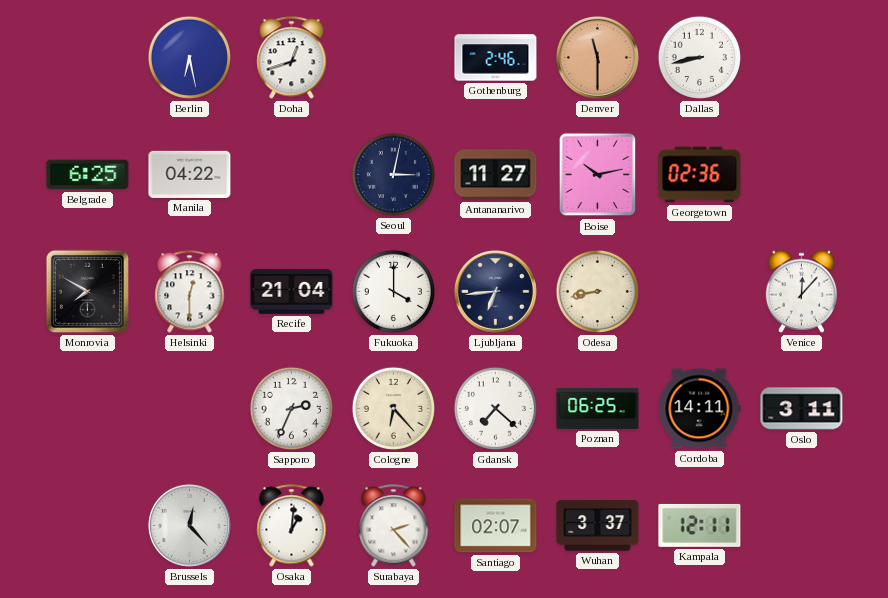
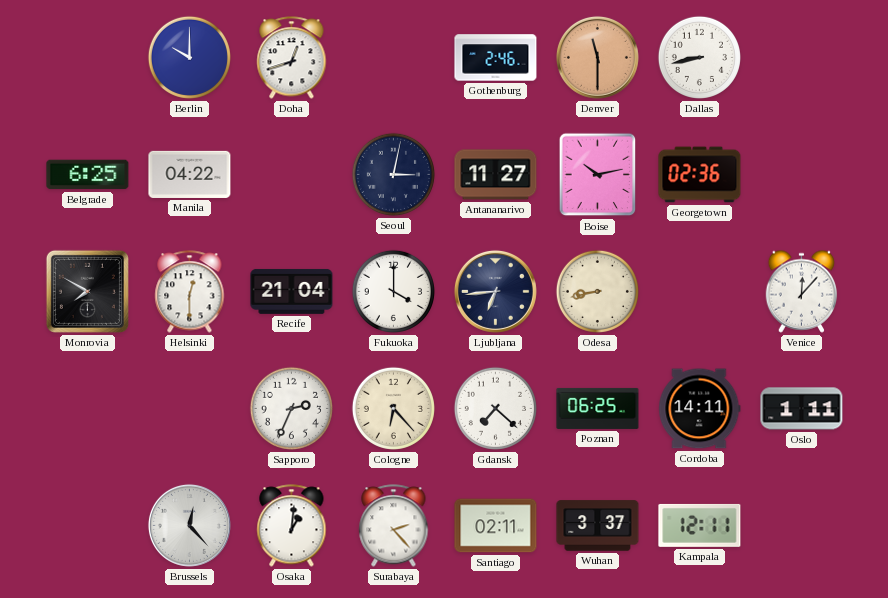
Berlin: 6:28 -> 10:00
Oslo: 3:11 -> 1:11
Santiago: 02:07 -> 02:11
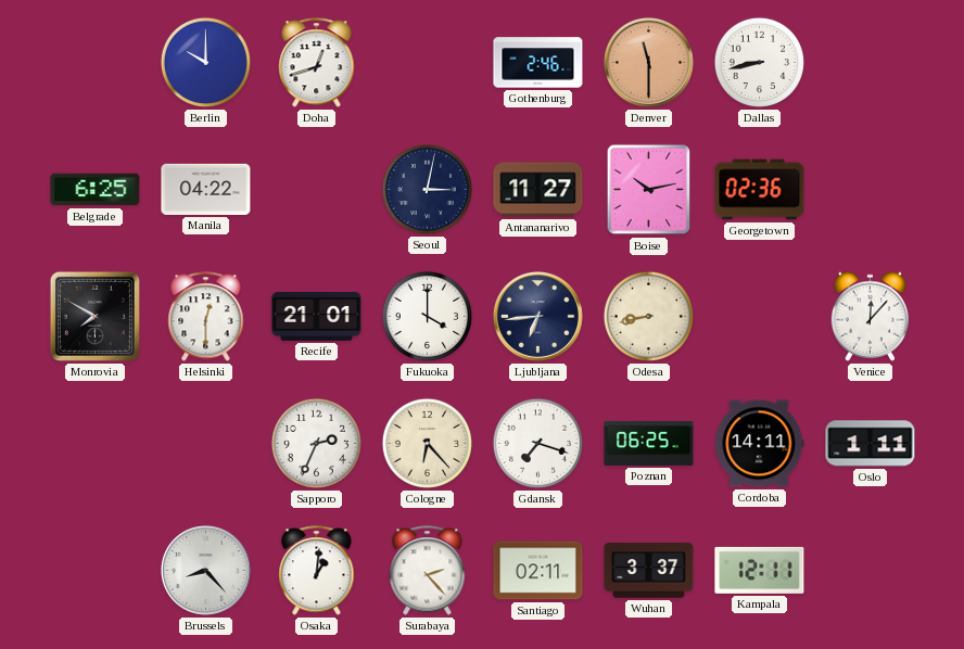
Recife: 21:04 -> 21:01
Gdansk: 7:22 -> 7:18
Brussels: 12:23 -> 8:23
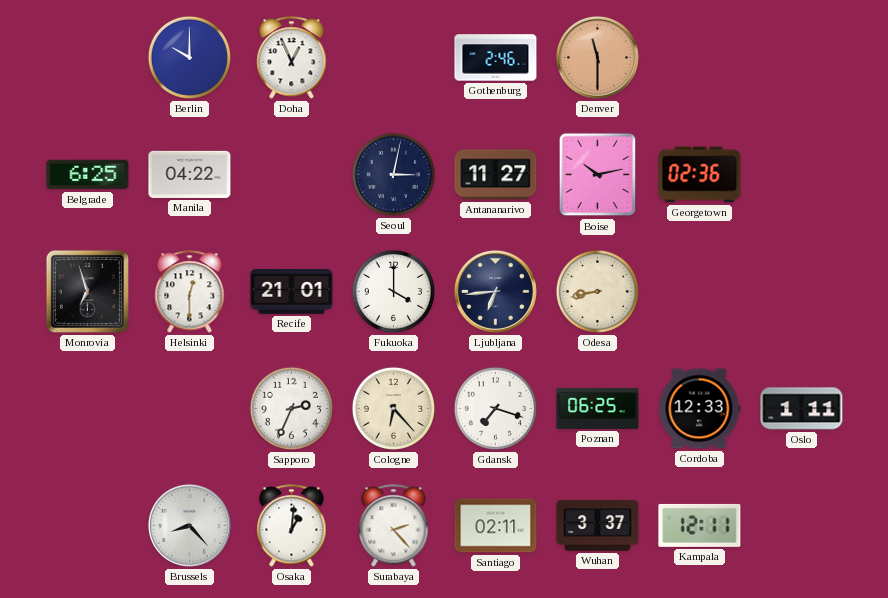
Doha: 12:42 -> 12:56
Dallas: 8:43 -> none
Monrovia: 7:50 -> 6:57
Venice: 12:07 -> none
Cordoba: 14:11 -> 12:33
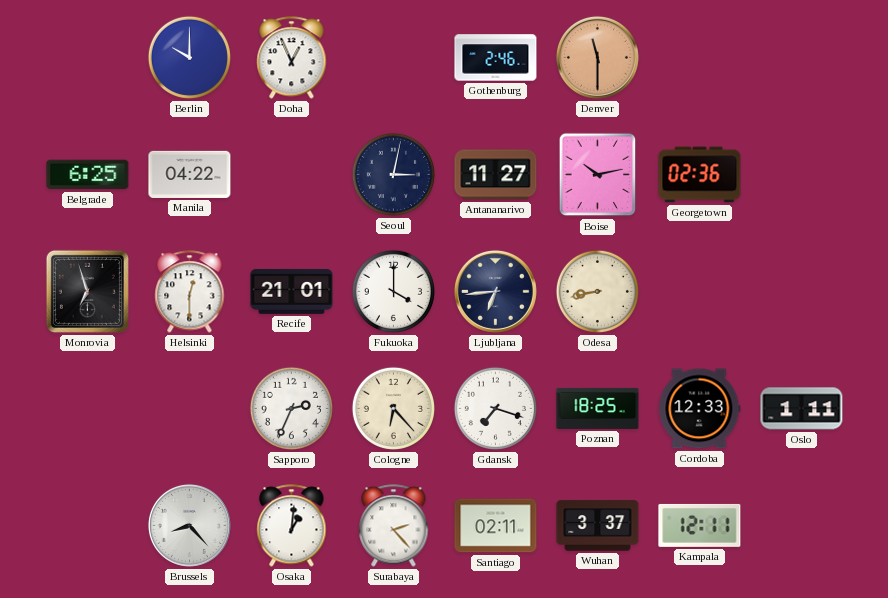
Poznan: 06:25 -> 18:25
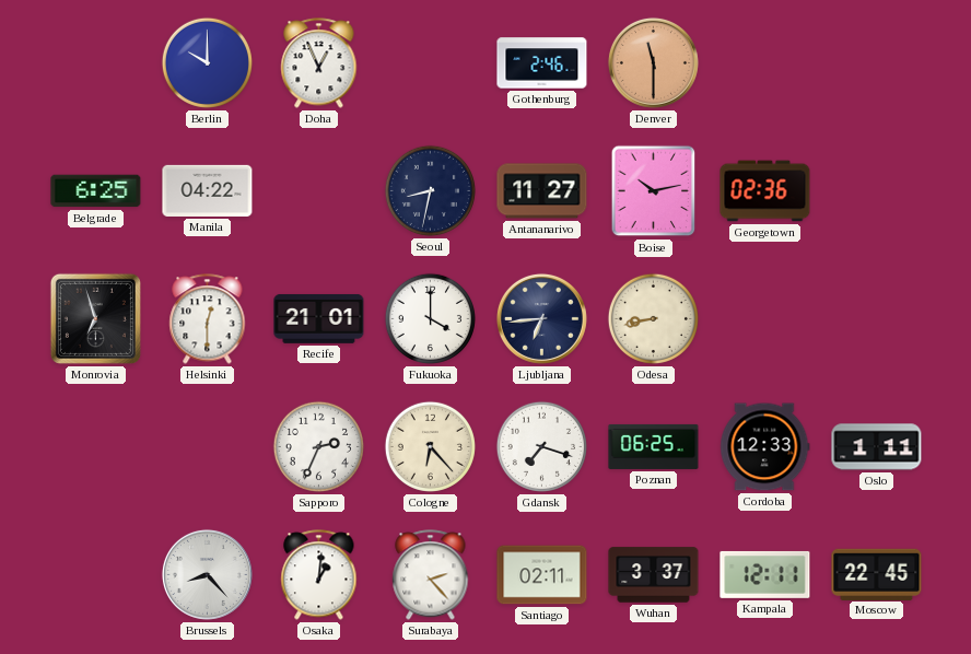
Seoul: 3:02 -> 8:32
Poznan: 18:25 -> 06:25
Moscow: none -> 22:45
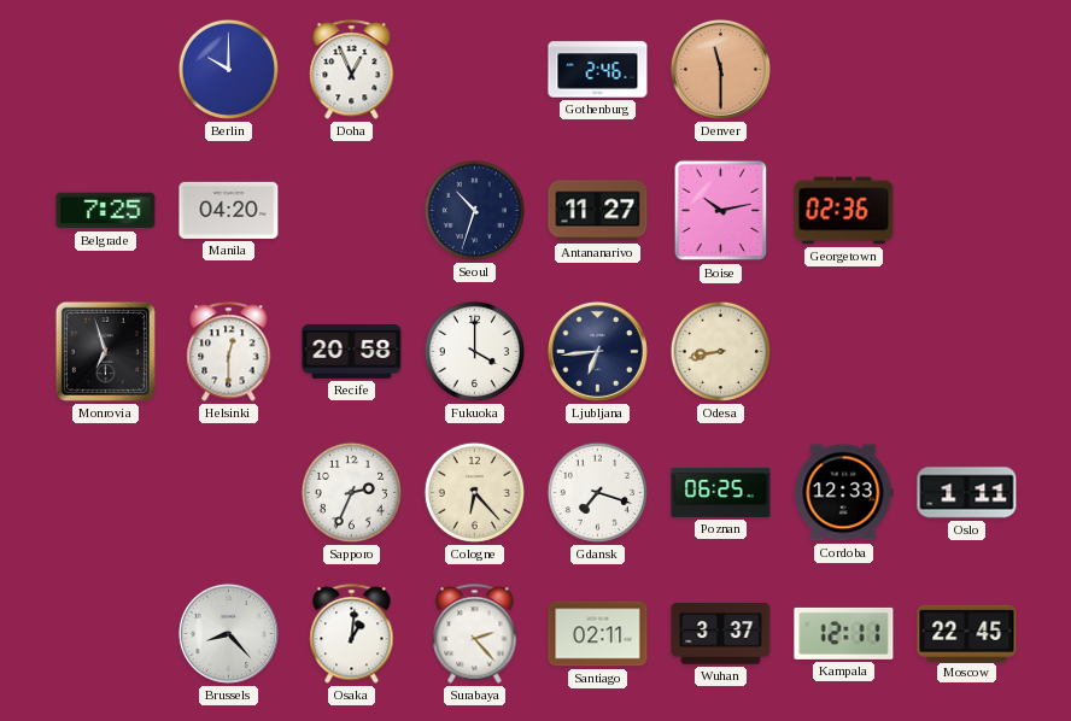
Belgrade: 6:25 -> 7:25
Manila: 04:22 -> 04:20
Seoul: 8:32 -> 10:33
Recife: 21:01 -> 20:58
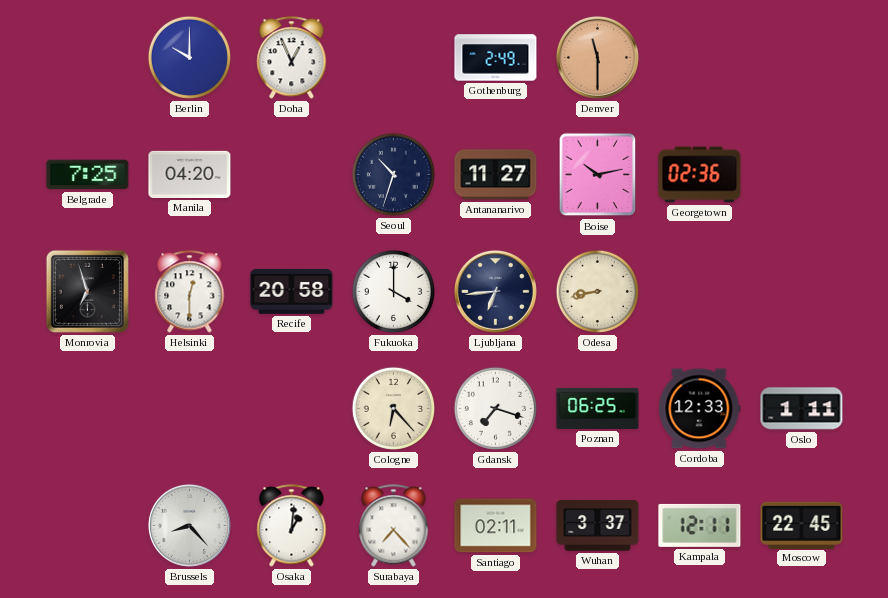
Gothenburg: 2:46 -> 2:49
Sapporo: 2:34 -> none
Surabaya: 2:23 -> 7:23
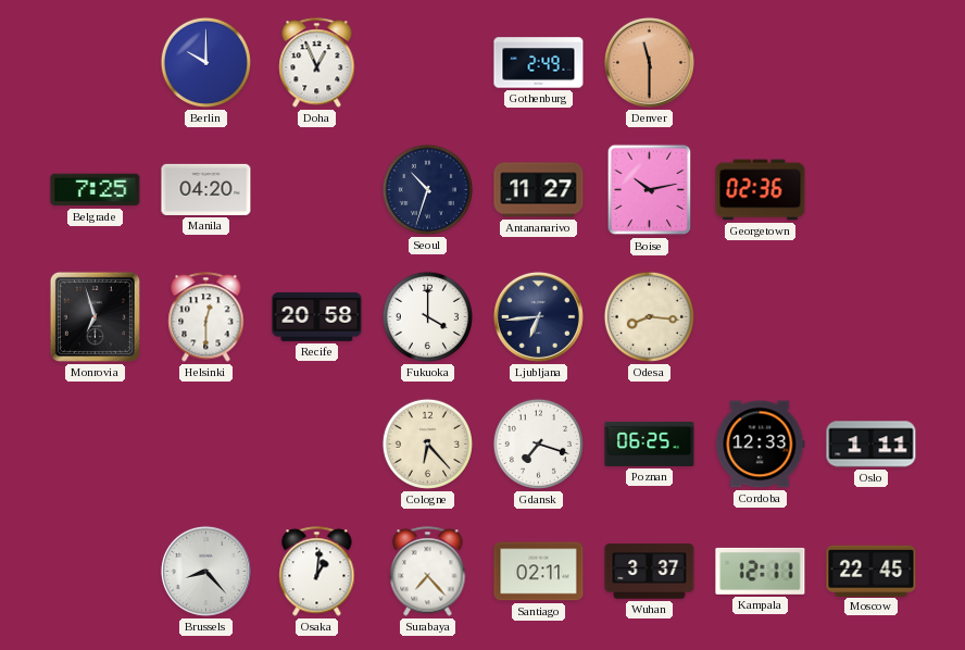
Odesa: 8:43 -> 8:16
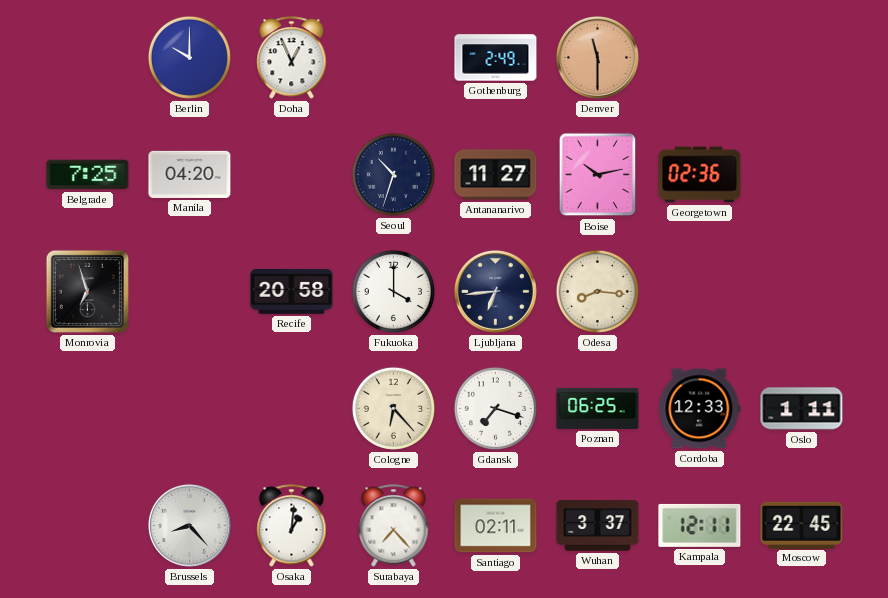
Helsinki: 12:30 -> none
